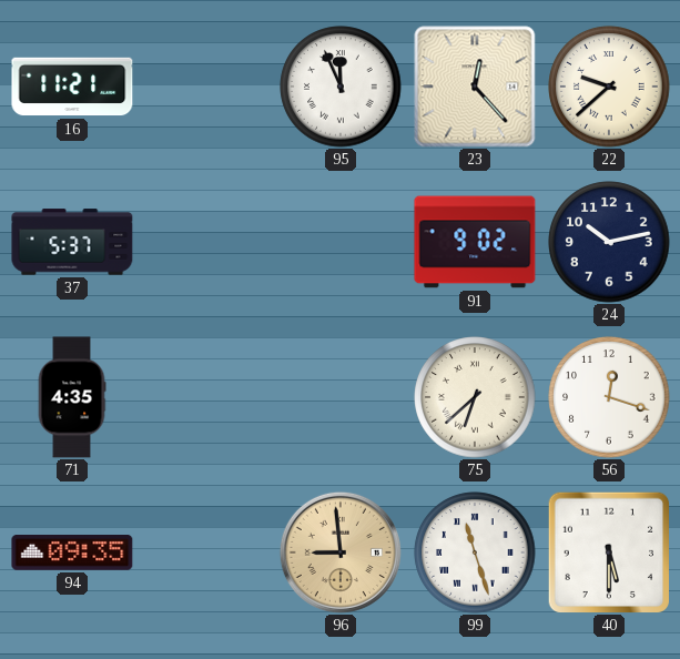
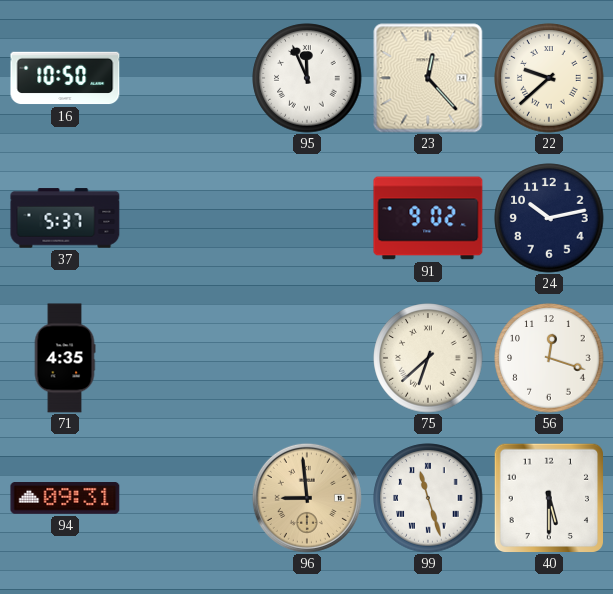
16: 11:21 -> 10:50
94: 09:35 -> 09:31
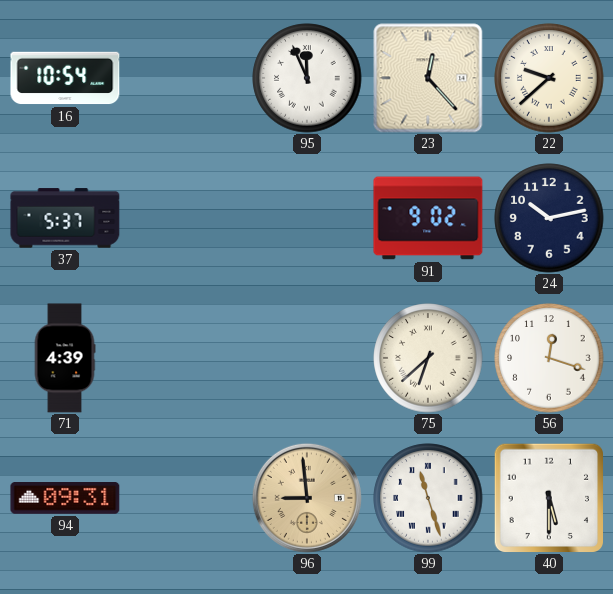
16: 10:50 -> 10:54
71: 4:35 -> 4:39
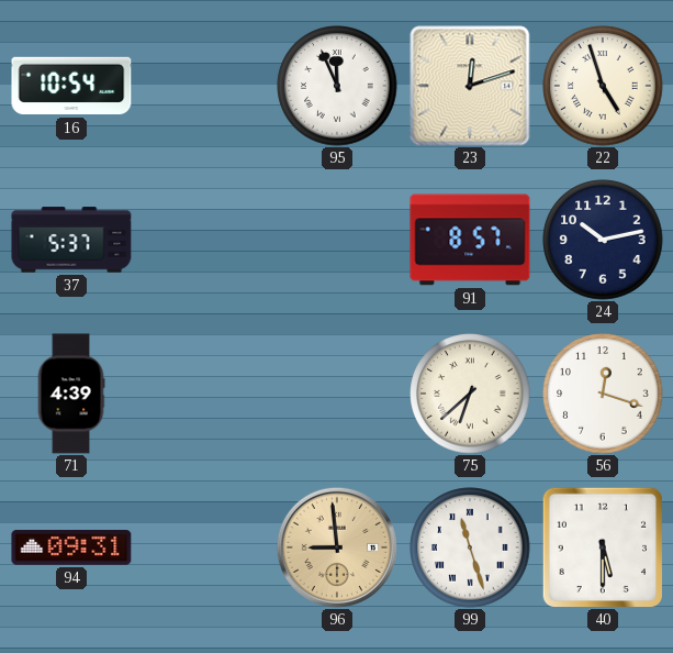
23: 12:23 -> 12:12
22: 9:38 -> 4:57
91: 9:02 -> 8:57
